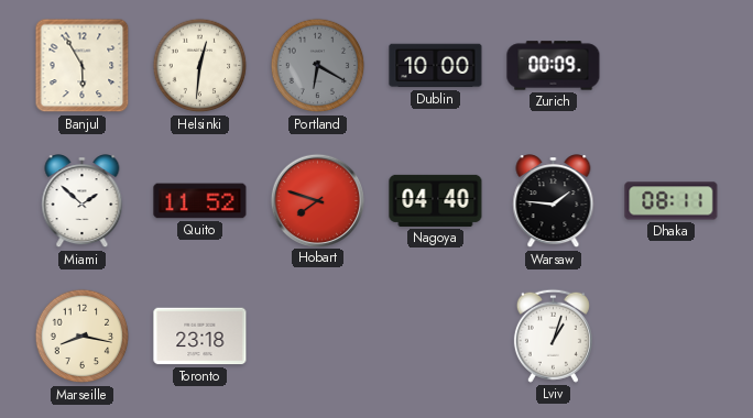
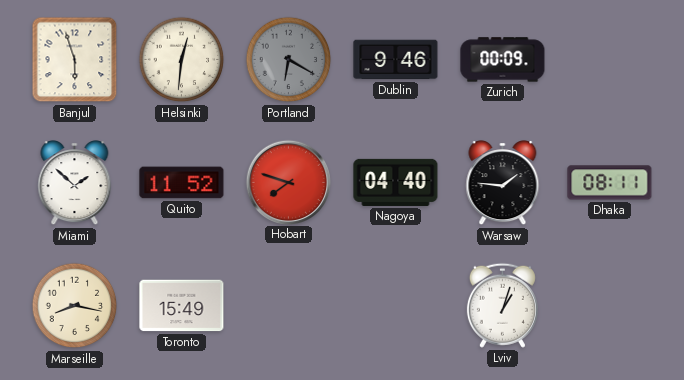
Banjul: 5:55 -> 5:57
Dublin: 10:00 -> 9:46
Toronto: 23:18 -> 15:49
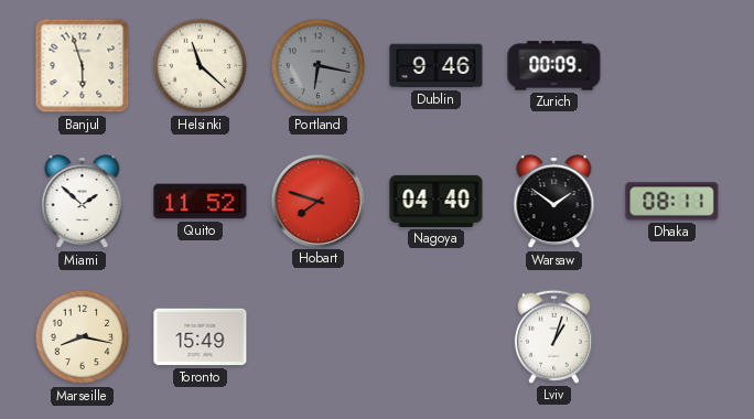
Helsinki: 12:31 -> 11:22
Portland: 6:20 -> 6:17
Warsaw: 1:46 -> 1:51
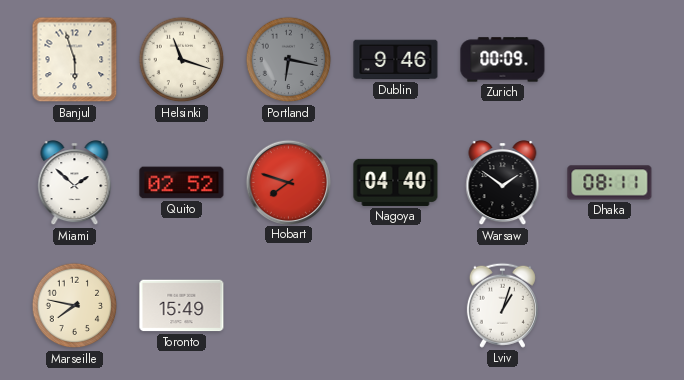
Helsinki: 11:22 -> 11:18
Quito: 11:52 -> 02:52
Marseille: 8:17 -> 7:47
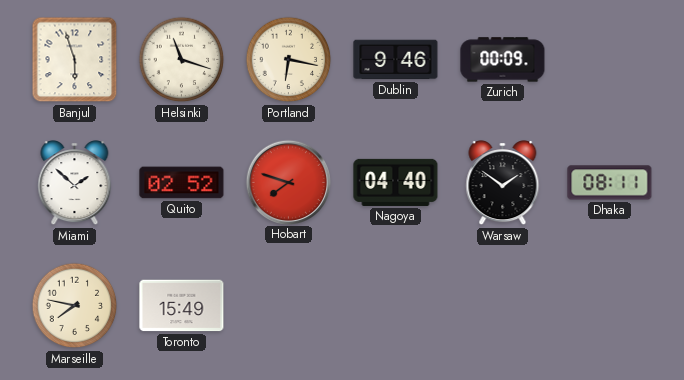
Portland dial: grey -> cream
Lviv: 1:03 -> none
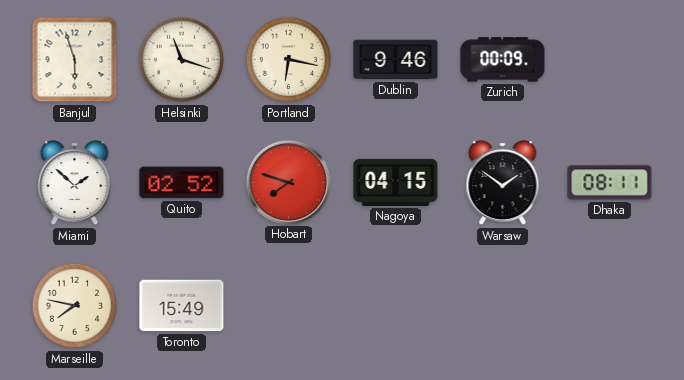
Nagoya: 04:40 -> 04:15
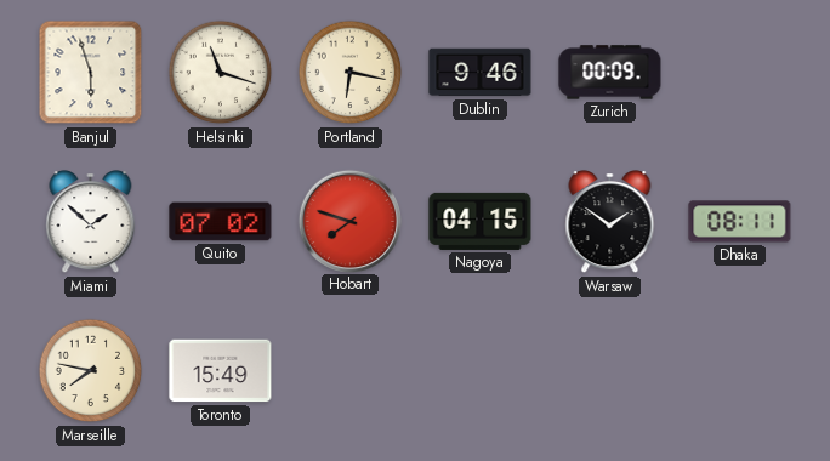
Quito: 02:52 -> 07:02
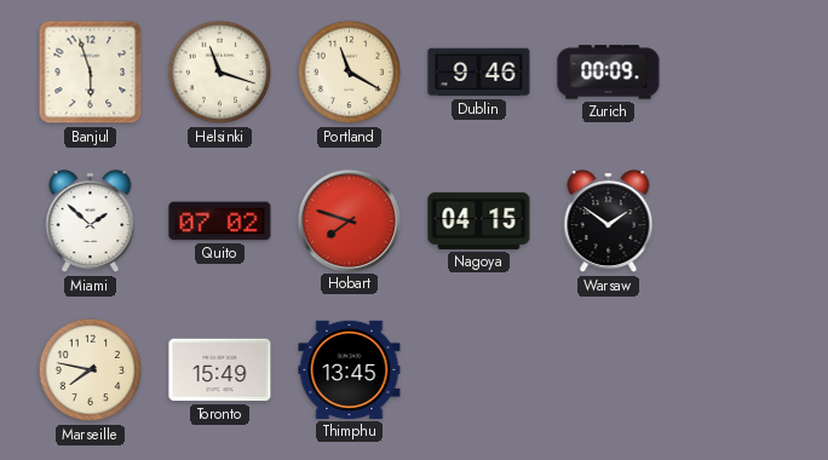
Portland: 6:17 -> 11:20
Dhaka: 08:11 -> none
Thimphu: none -> 13:45
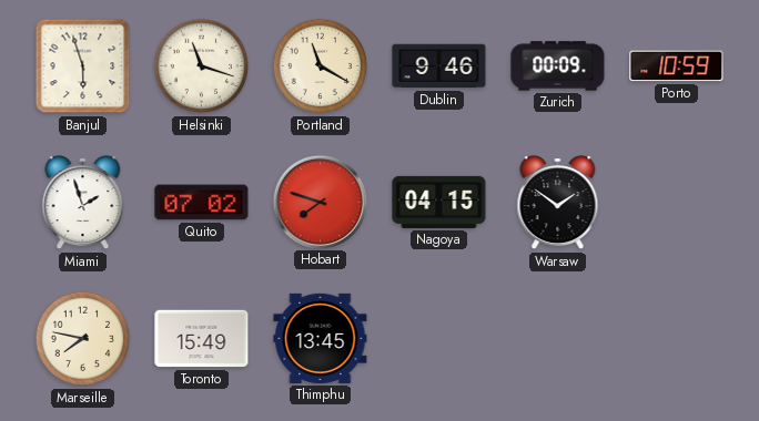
Porto: none -> 10:59
Miami: 1:52 -> 1:57
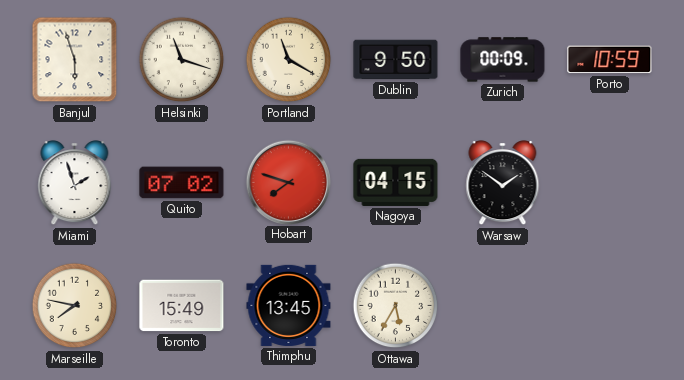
Dublin: 9:46 -> 9:50
Ottawa: none -> 5:35
